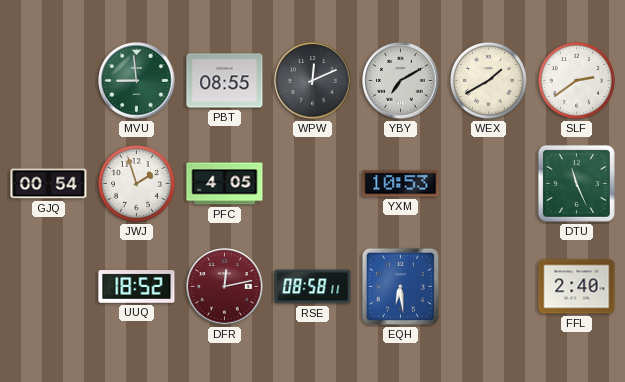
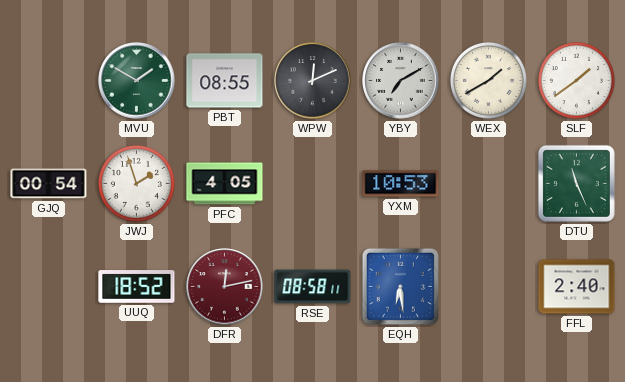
MVU: 8:59 -> 1:50
SLF: 2:39 -> 1:39
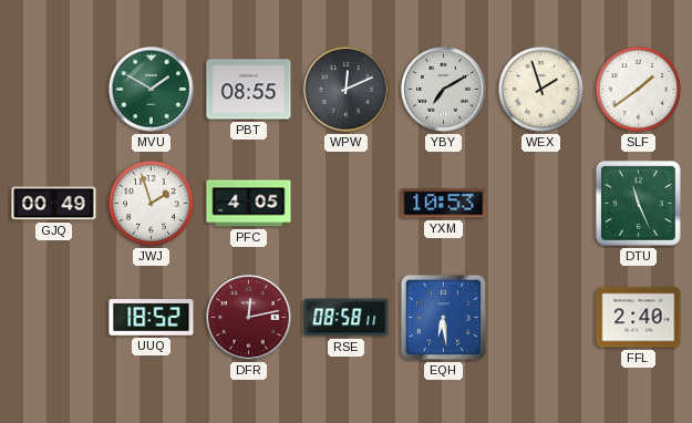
WEX: 1:40 -> 1:57
GJQ: 00:54 -> 00:49
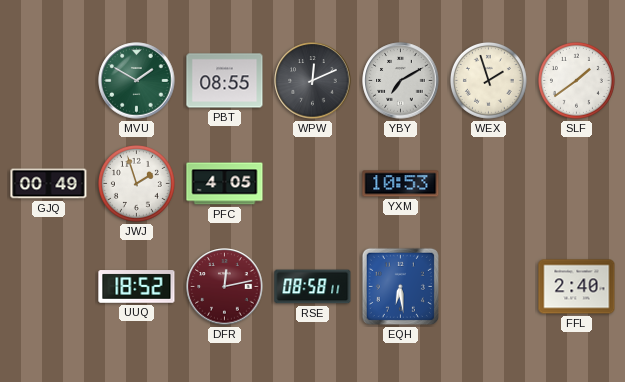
DTU: 11:26 -> none
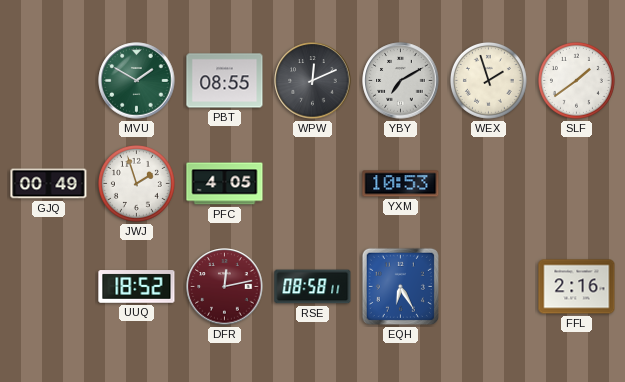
EQH: 6:29 -> 6:25
FFL: 2:40 -> 2:16
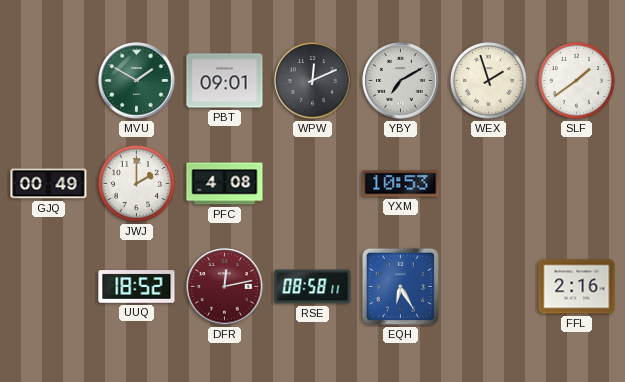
PBT: 08:55 -> 09:01
JWJ: 1:57 -> 2:00
PFC: 4:05 -> 4:08
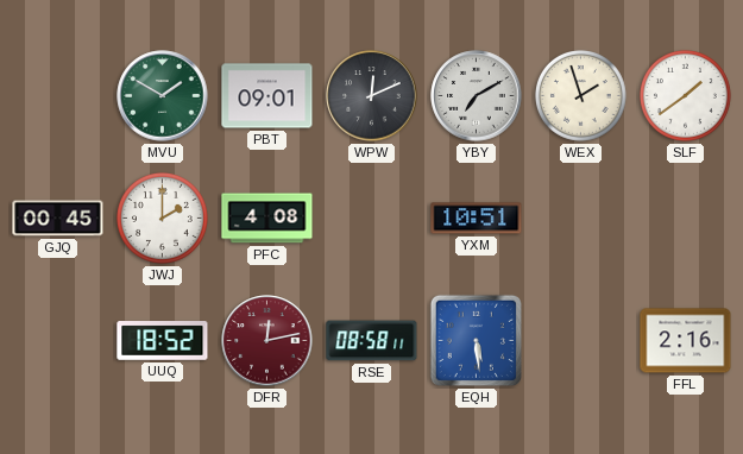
GJQ: 00:49 -> 00:45
YXM: 10:53 -> 10:51
EQH: 6:25 -> 5:29
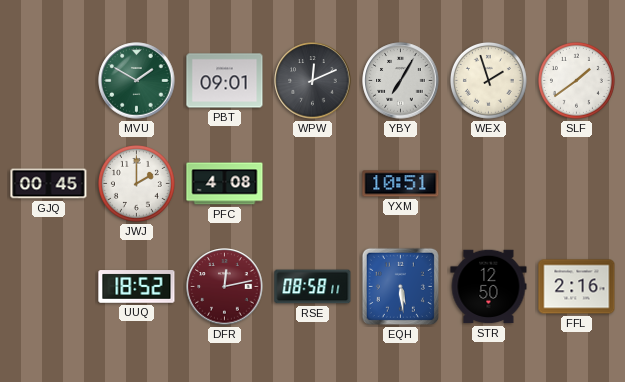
YBY: 7:10 -> 7:05
STR: none -> 12:50
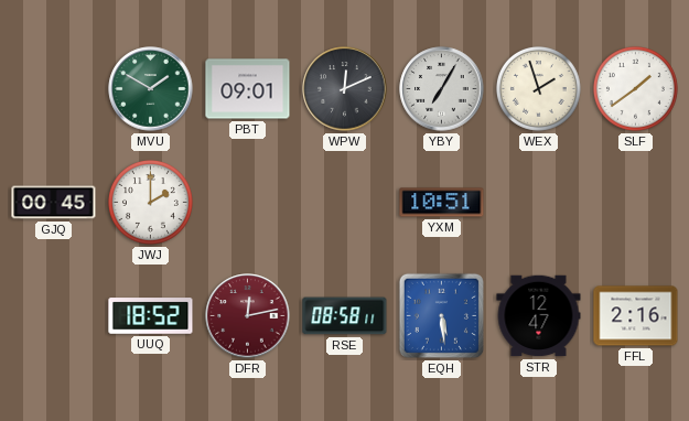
PFC: 4:08 -> none
STR: 12:50 -> 12:47
